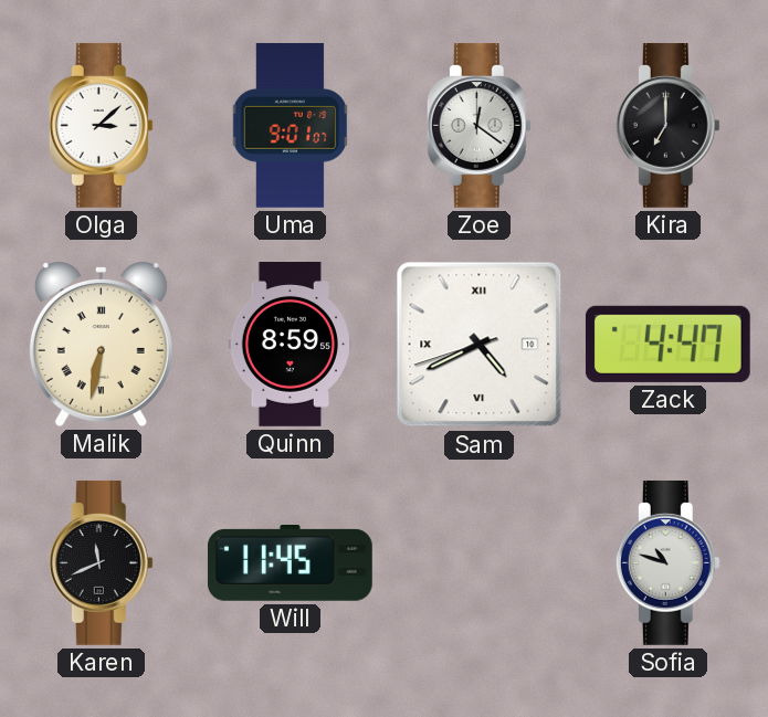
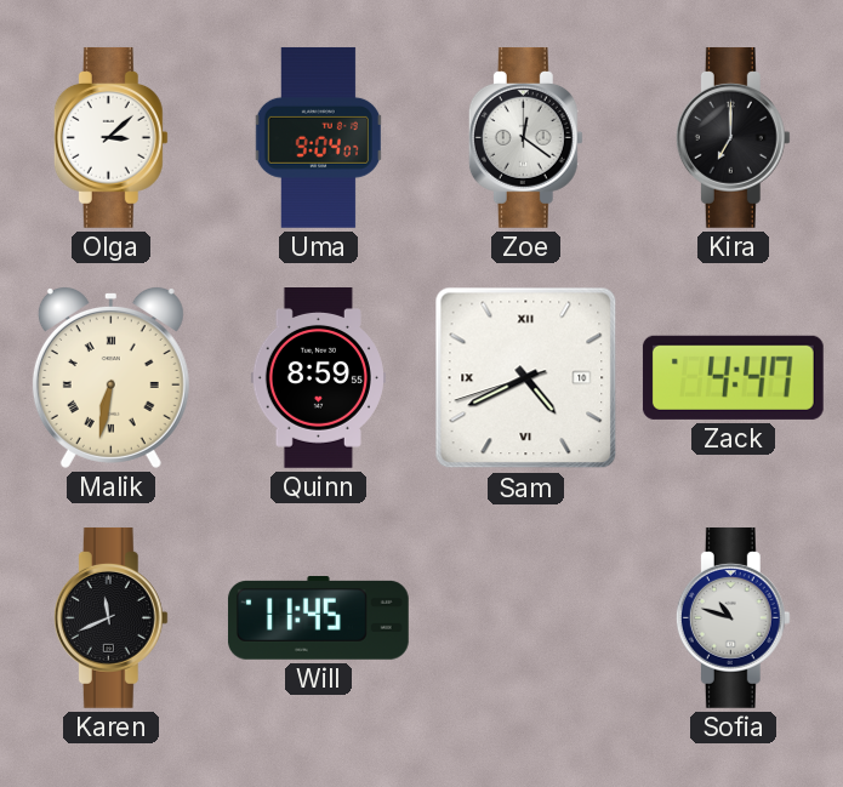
Uma: 9:01 -> 9:04
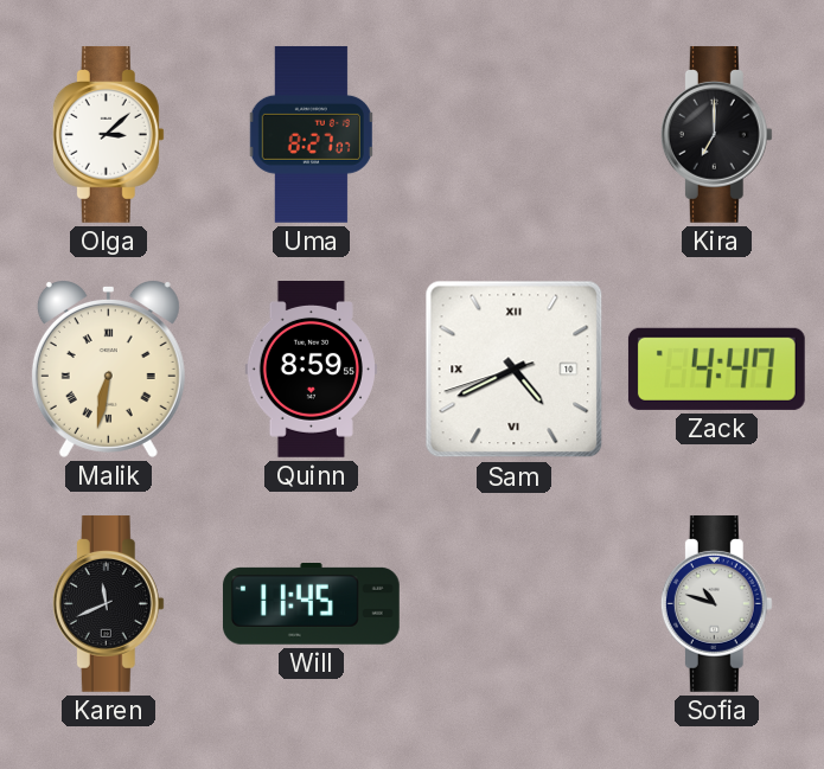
Uma: 9:04 -> 8:27
Zoe: 12:21 -> none
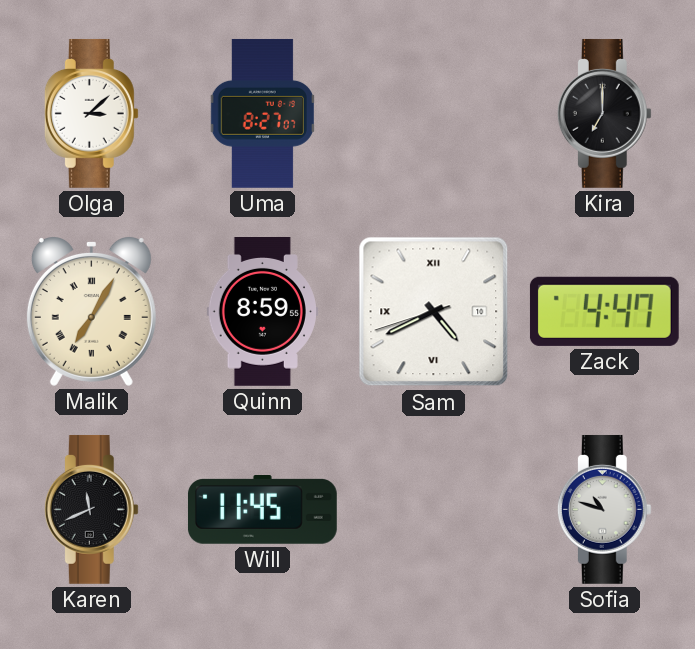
Malik: 6:32 -> 7:05
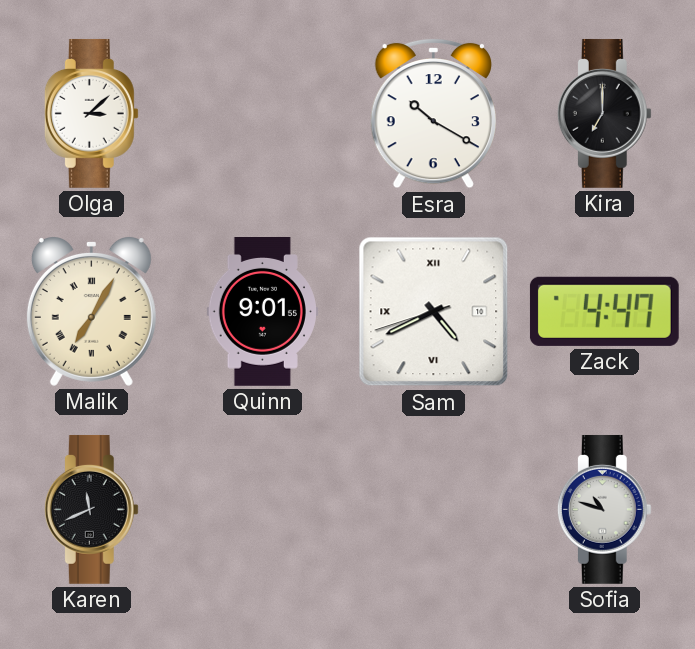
Uma: 8:27 -> none
Esra: none -> 10:20
Quinn: 8:59 -> 9:01
Will: 11:45 -> none
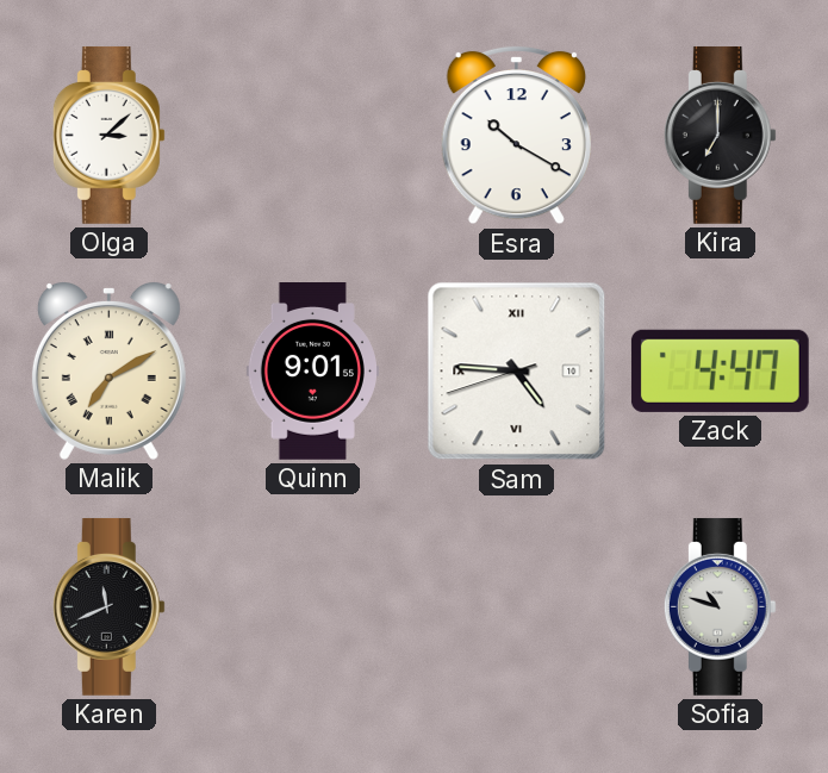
Malik: 7:05 -> 7:10
Sam: 4:40 -> 4:45
